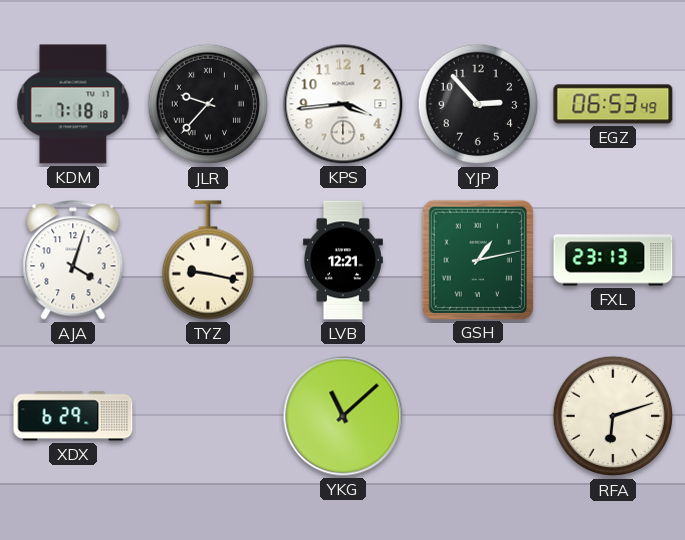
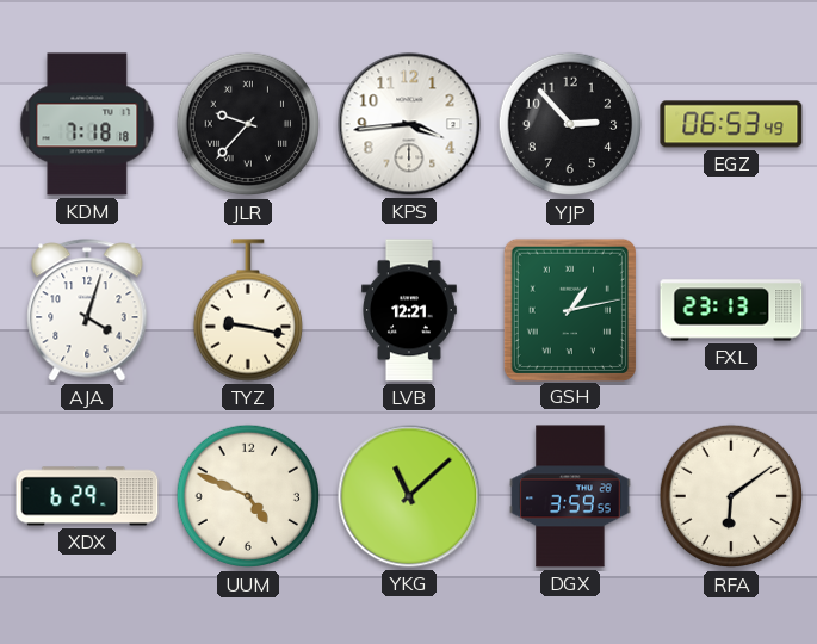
UUM: none -> 4:49
DGX: none -> 3:59
RFA: 6:12 -> 6:09
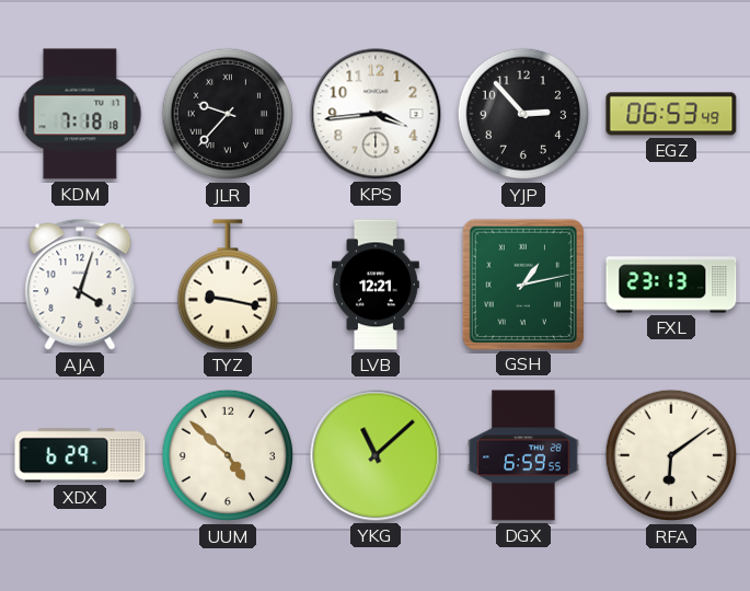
UUM: 4:49 -> 4:52
DGX: 3:59 -> 6:59
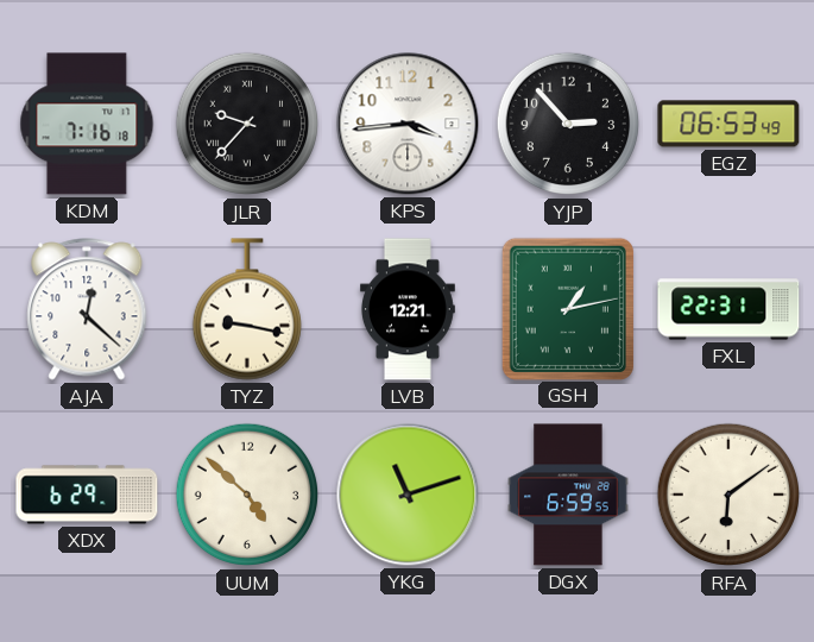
KDM: 7:18 -> 7:16
AJA: 4:03 -> 12:22
FXL: 23:13 -> 22:31
YKG: 11:08 -> 11:12
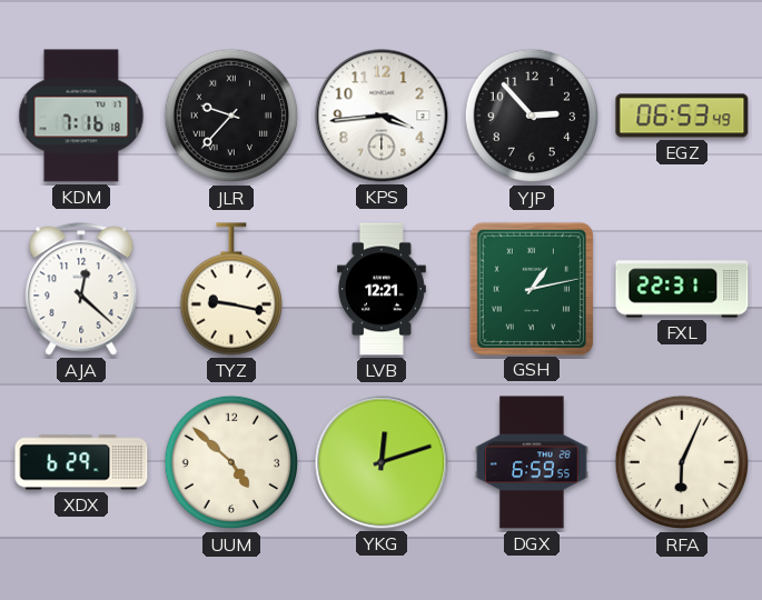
YKG: 11:12 -> 12:12
RFA: 6:09 -> 6:04
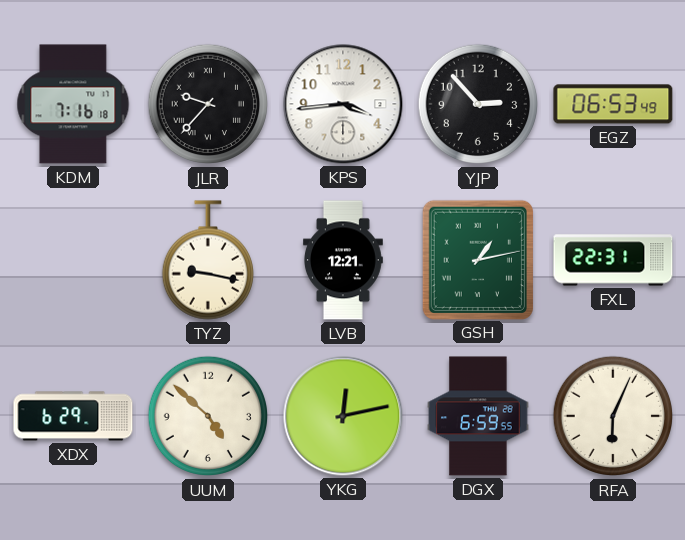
AJA: 12:22 -> none
YKG: 12:12 -> 12:13
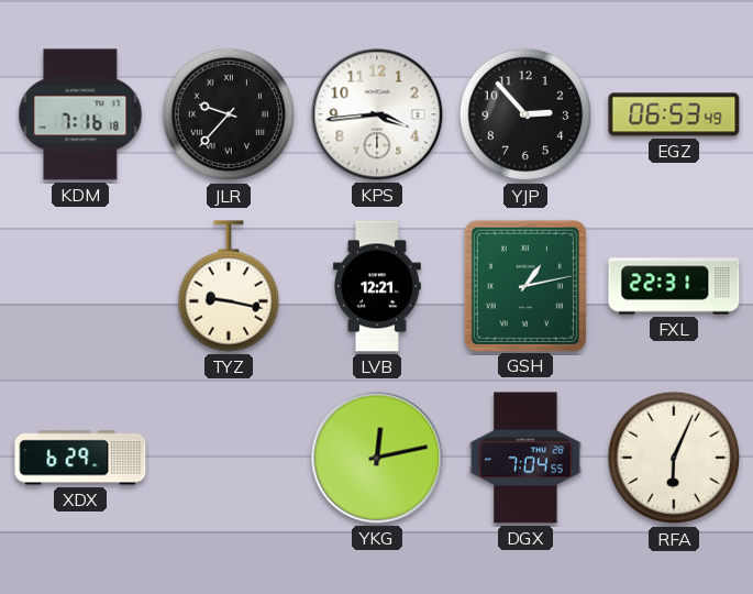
UUM: 4:52 -> none
DGX: 6:59 -> 7:04
